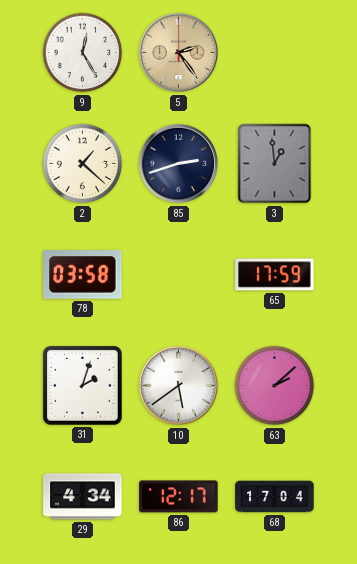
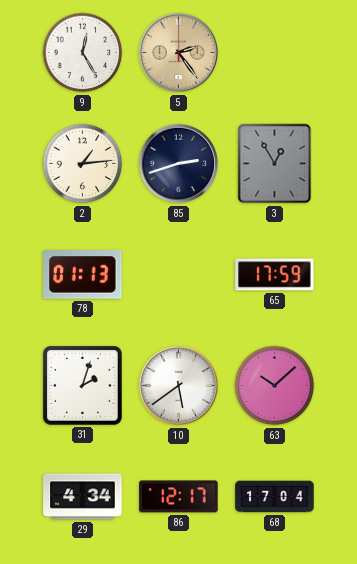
2: 1:22 -> 1:14
3: 12:59 -> 12:55
78: 03:58 -> 01:13
63: 2:08 -> 10:08
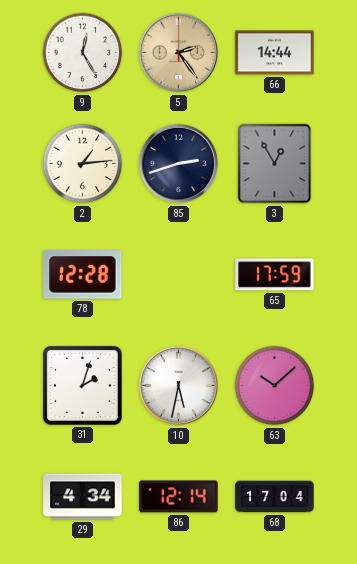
66: none -> 14:44
78: 01:13 -> 12:28
10: 5:39 -> 5:32
86: 12:17 -> 12:14
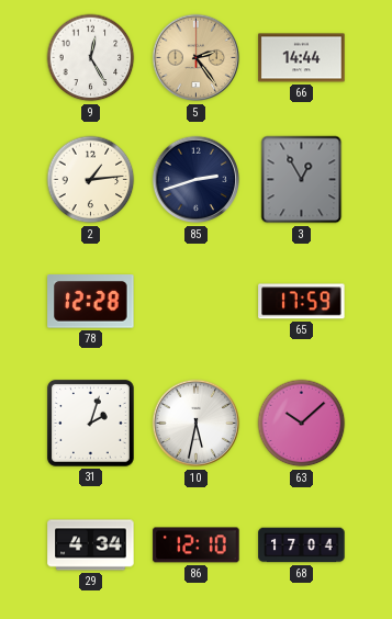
86: 12:14 -> 12:10
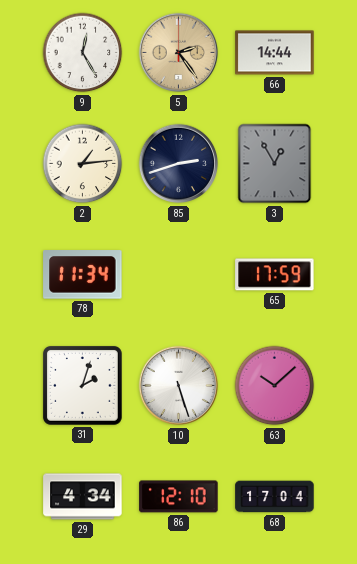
78: 12:28 -> 11:34
10: 5:32 -> 5:27
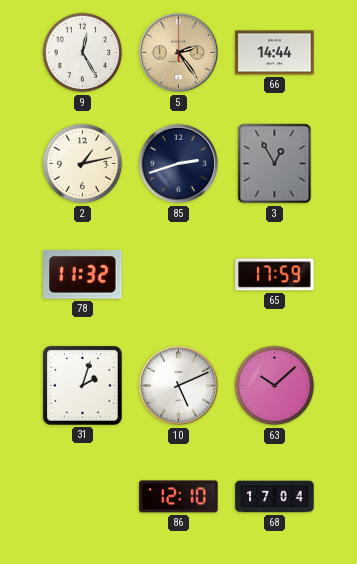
2: 1:14 -> 1:13
78: 11:34 -> 11:32
10: 5:27 -> 5:11
29: 4:34 -> none
